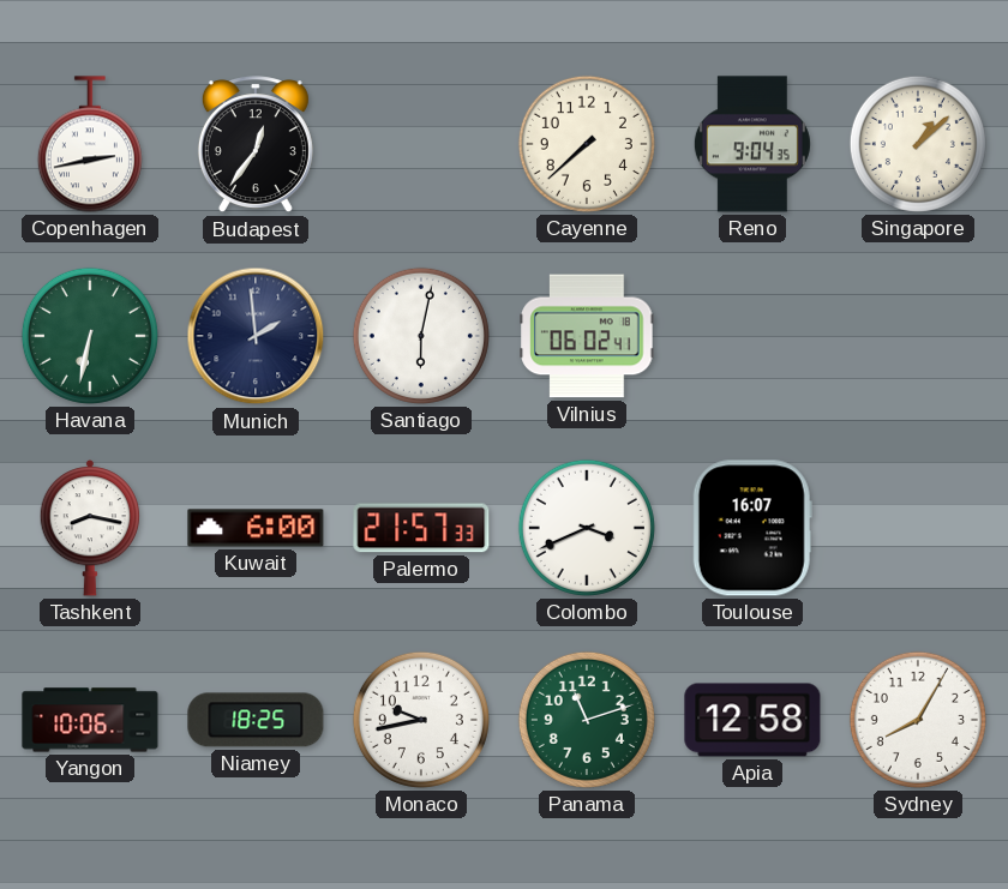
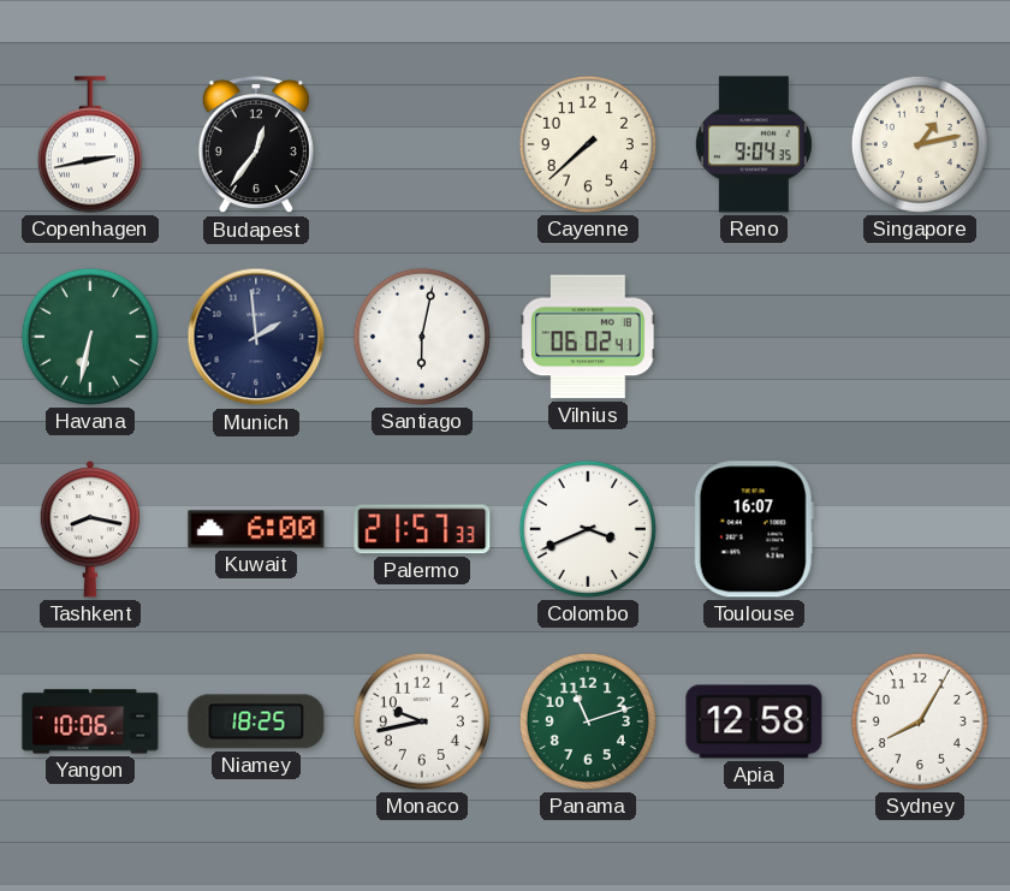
Singapore: 1:08 -> 1:13
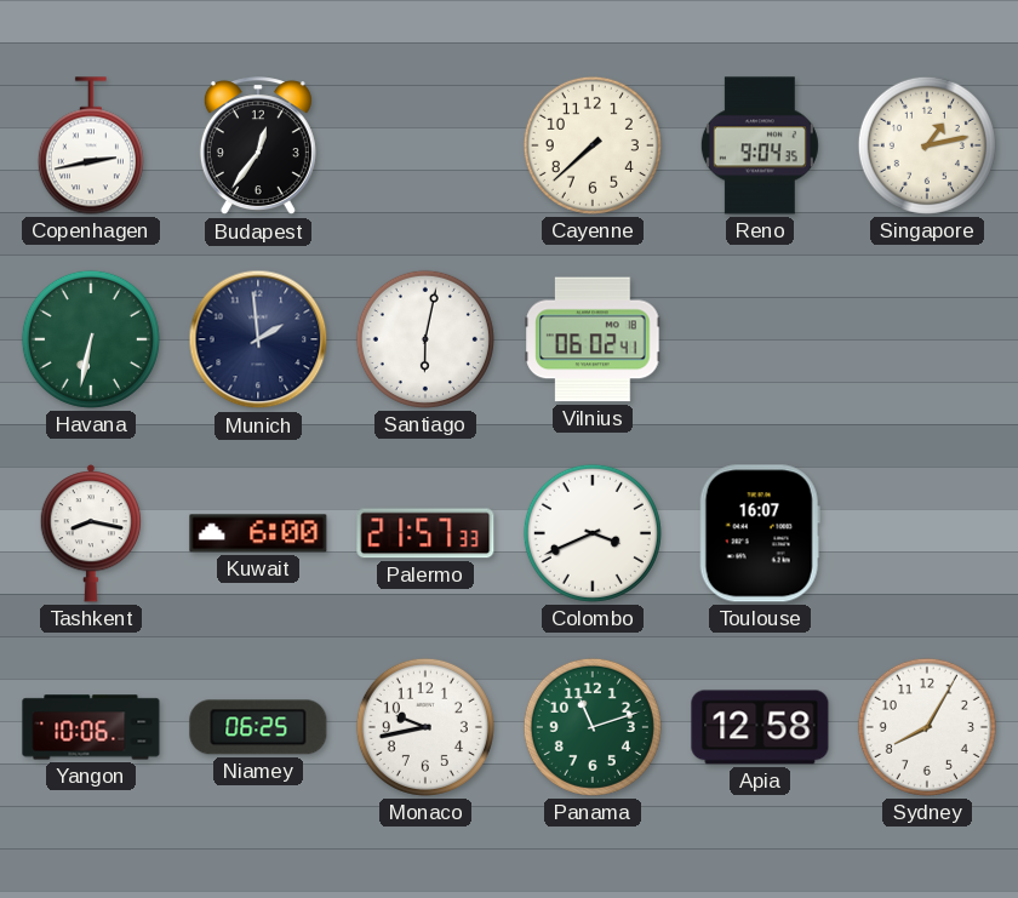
Niamey: 18:25 -> 06:25
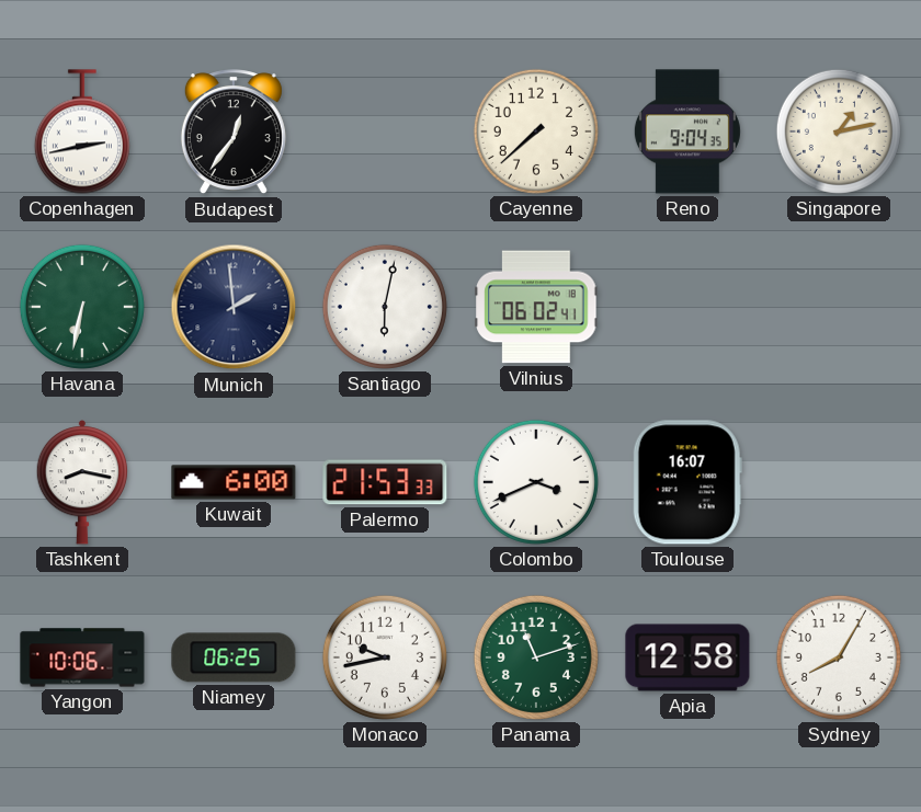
Palermo: 21:57 -> 21:53
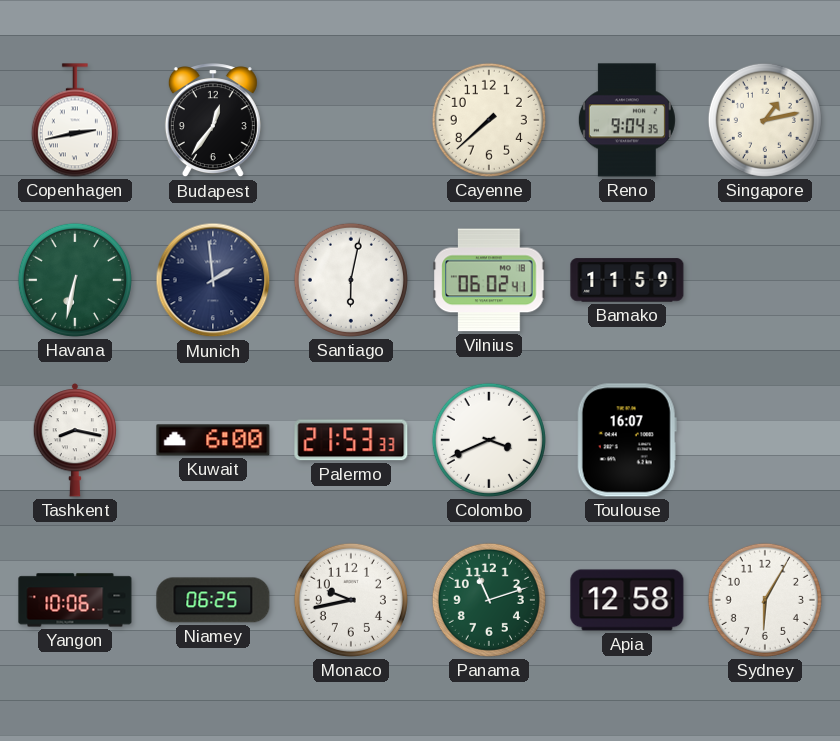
Bamako: none -> 11:59
Sydney: 8:05 -> 6:05
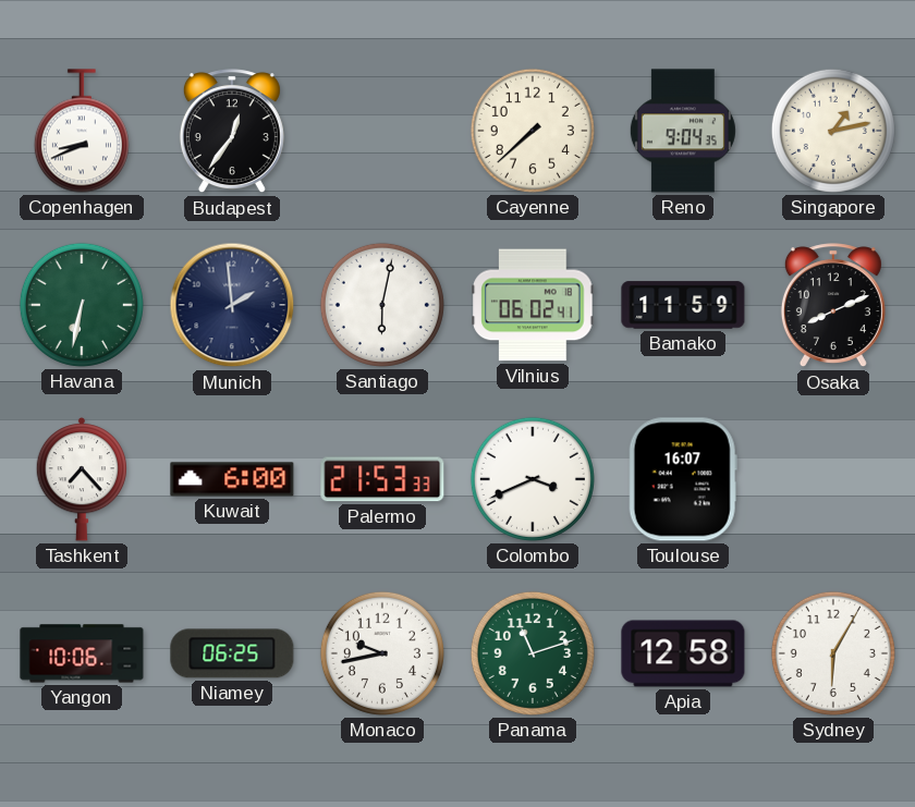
Copenhagen: 2:43 -> 8:41
Osaka: none -> 8:11
Tashkent: 8:17 -> 7:23
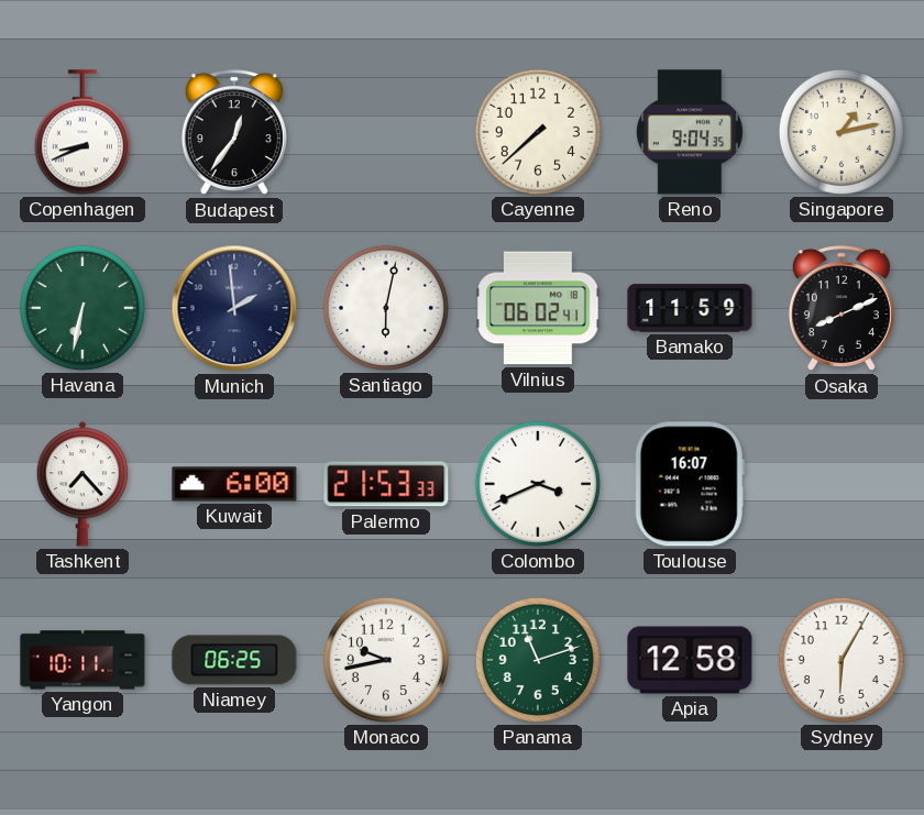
Yangon: 10:06 -> 10:11
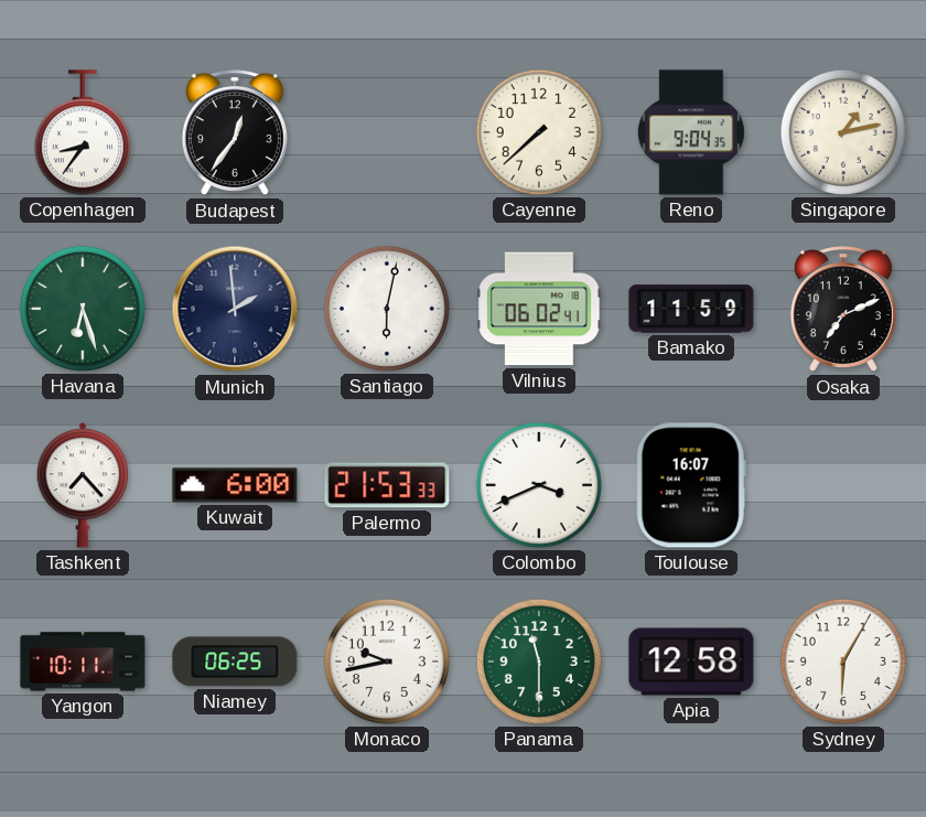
Copenhagen: 8:41 -> 8:36
Havana: 6:32 -> 6:27
Osaka: 8:11 -> 7:11
Panama: 11:12 -> 11:30
